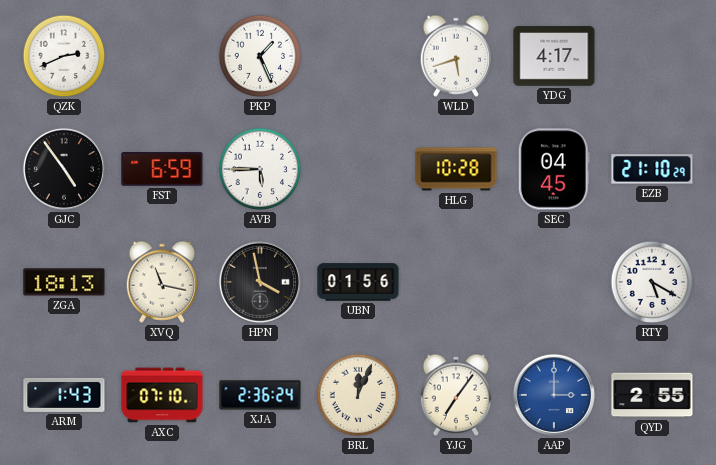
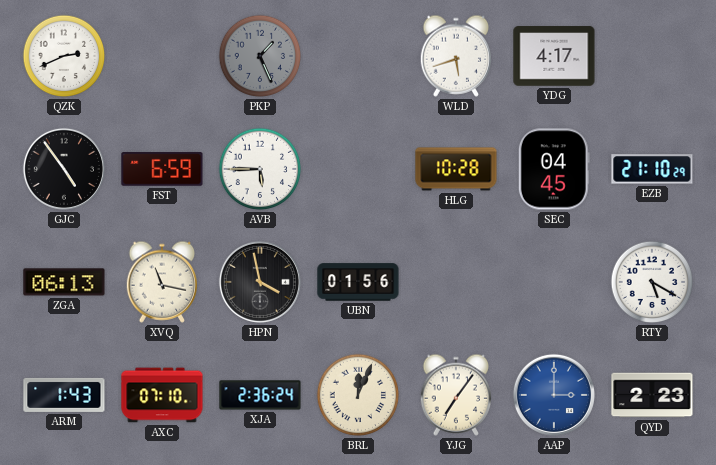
PKP dial: white -> grey
ZGA: 18:13 -> 06:13
QYD: 2:55 -> 2:23
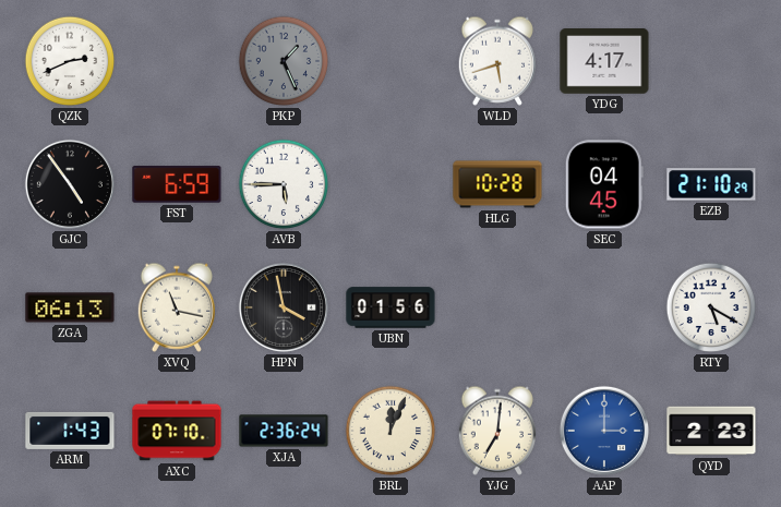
YJG: 7:06 -> 7:01
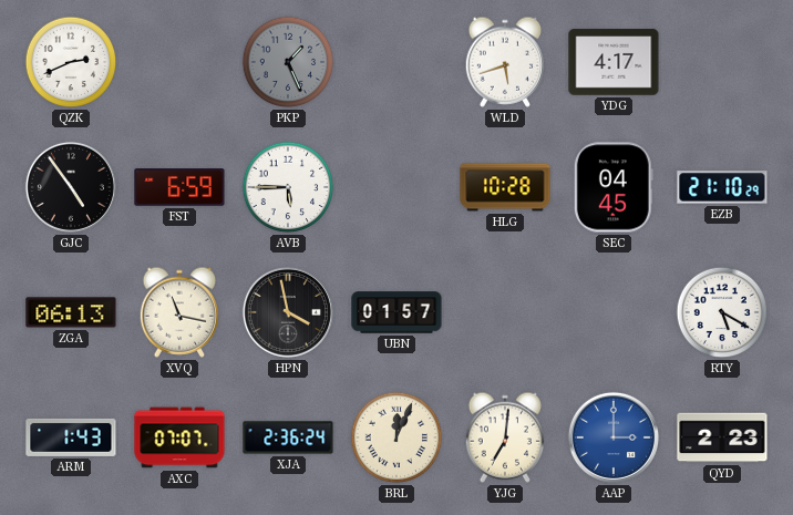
UBN: 01:56 -> 01:57
AXC: 07:10 -> 07:07
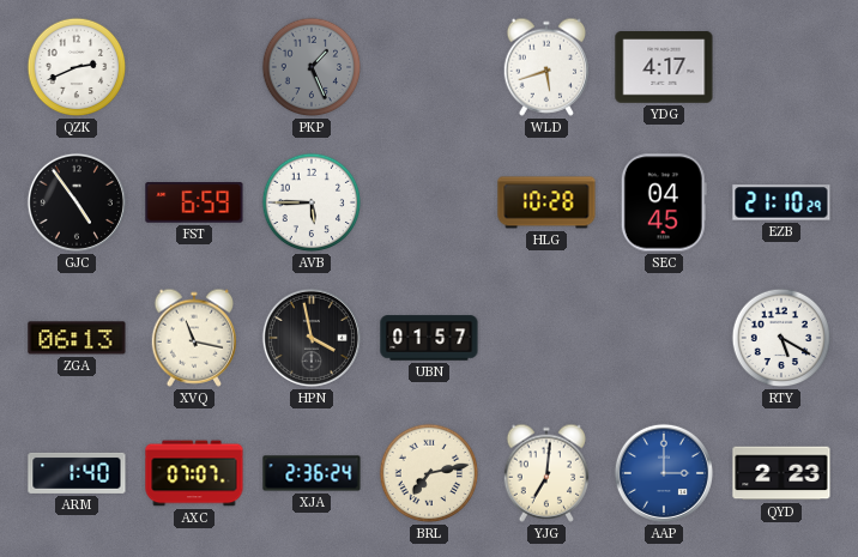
ARM: 1:43 -> 1:40
BRL: 12:04 -> 7:13
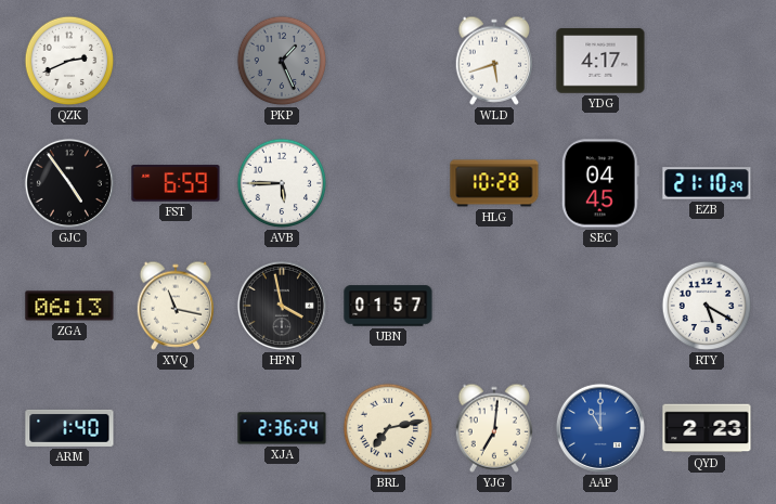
AXC: 07:07 -> none
AAP: 3:00 -> 11:00
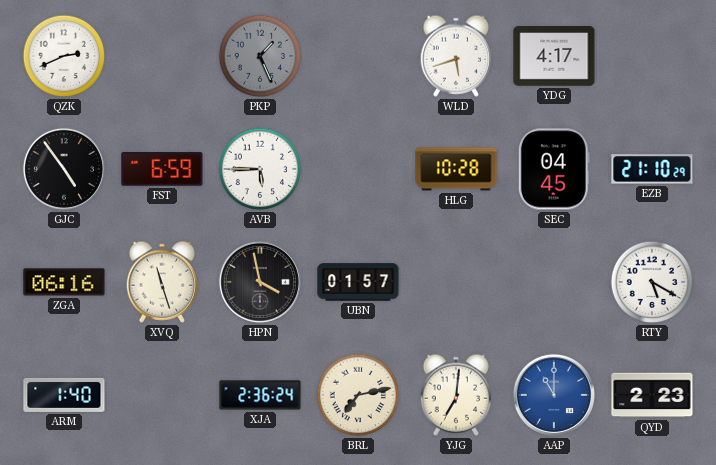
ZGA: 06:13 -> 06:16
XVQ: 11:17 -> 11:27
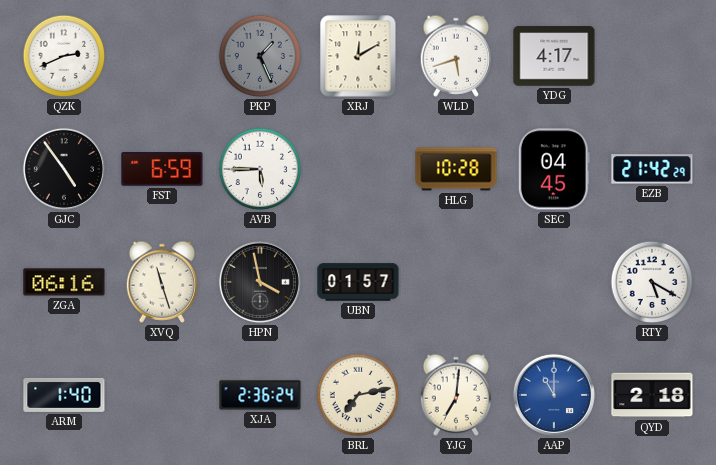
XRJ: none -> 12:10
EZB: 21:10 -> 21:42
QYD: 2:23 -> 2:18
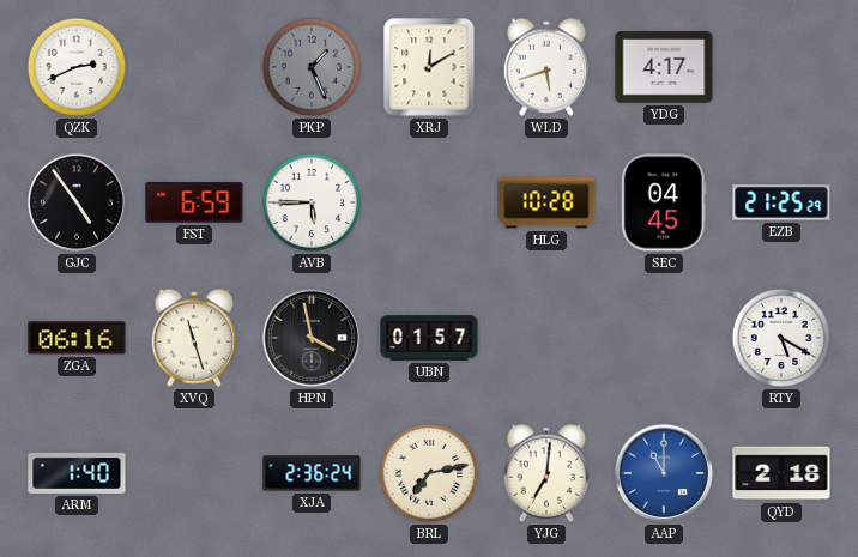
EZB: 21:42 -> 21:25
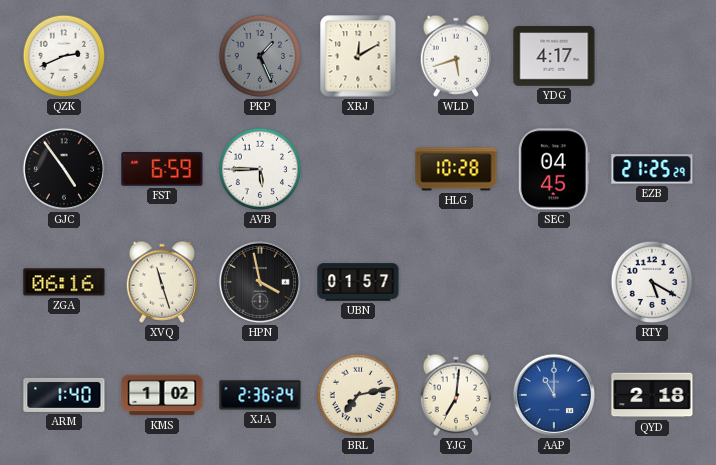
KMS: none -> 1:02
